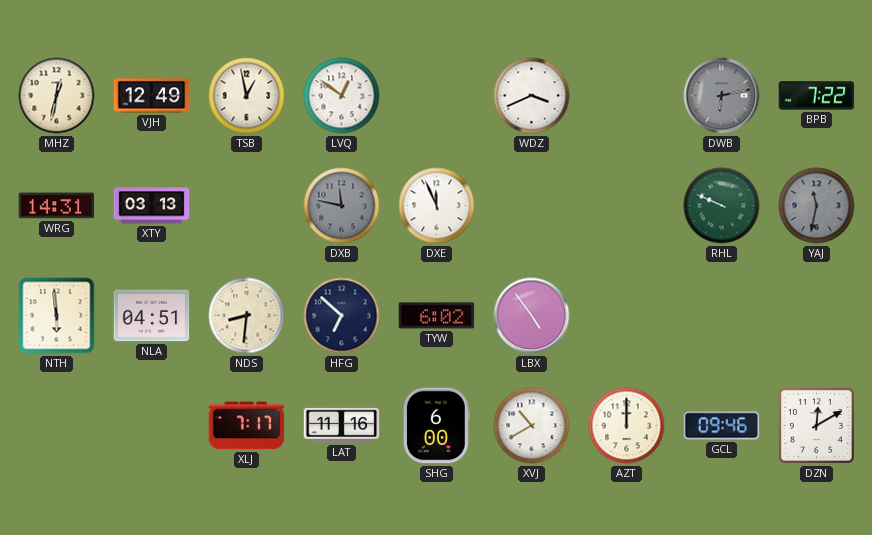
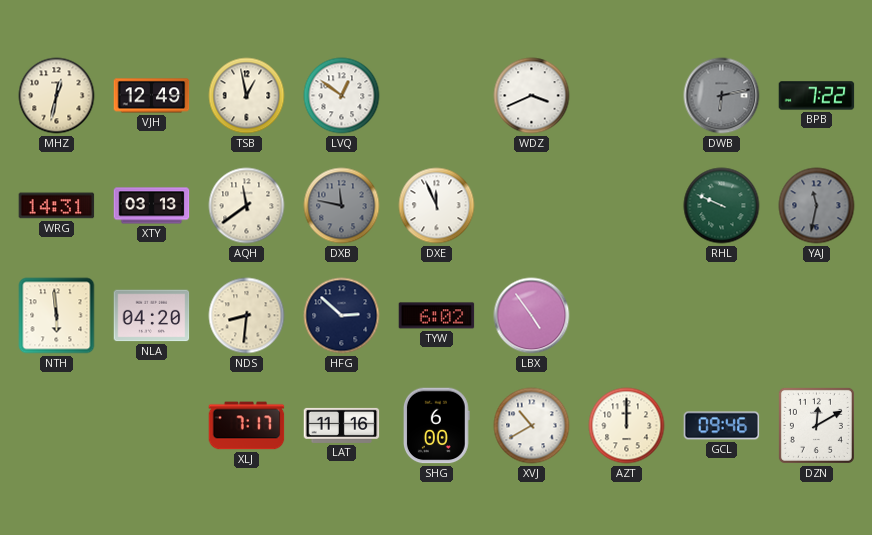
AQH: none -> 11:39
NLA: 04:51 -> 04:20
HFG: 6:52 -> 2:52
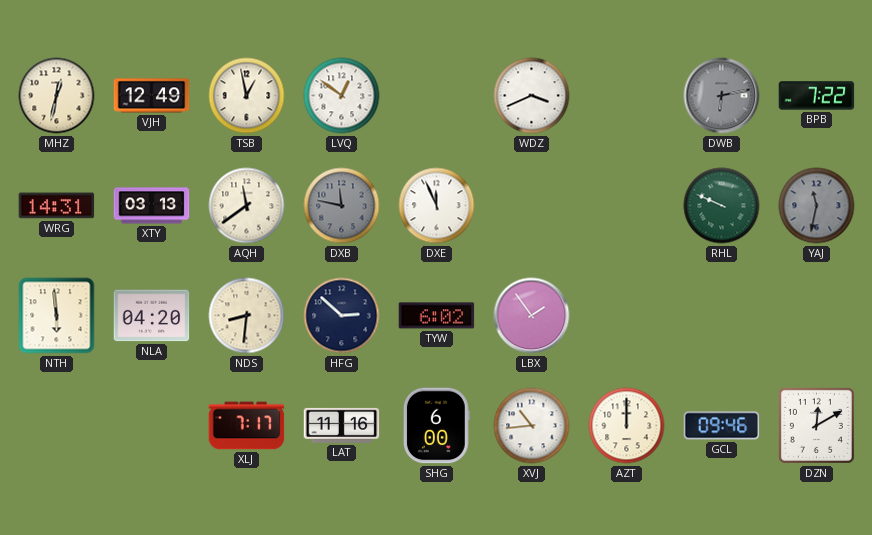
LBX: 4:54 -> 1:54
XVJ: 10:40 -> 10:44
